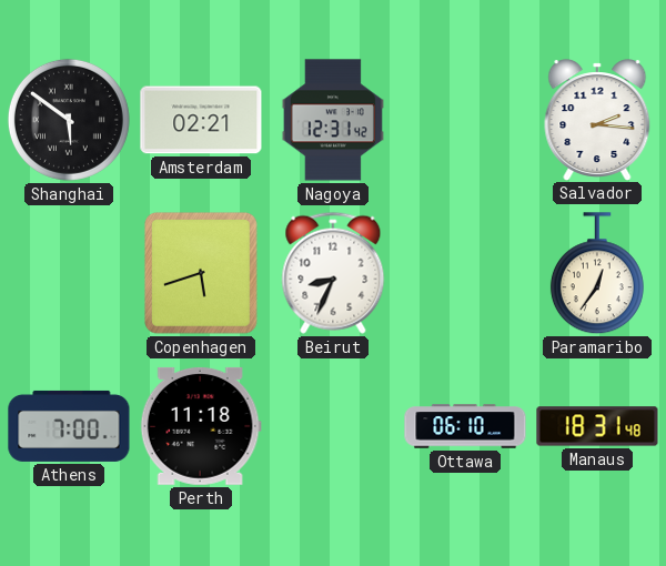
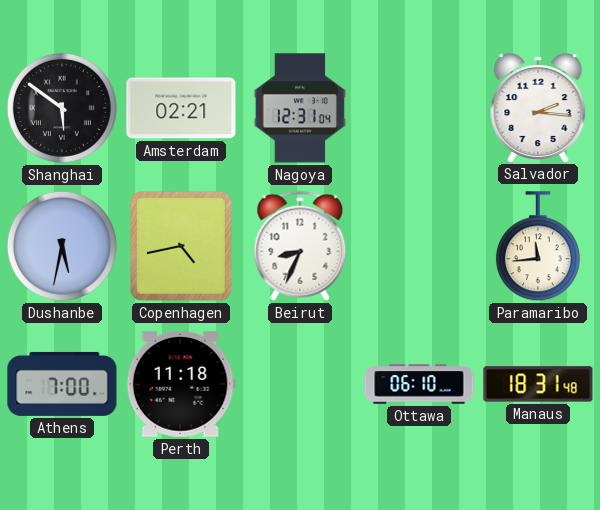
Nagoya: 12:31:42 -> 12:31:04
Dushanbe: none -> 5:32
Copenhagen: 5:42 -> 4:43
Paramaribo: 12:36 -> 11:44
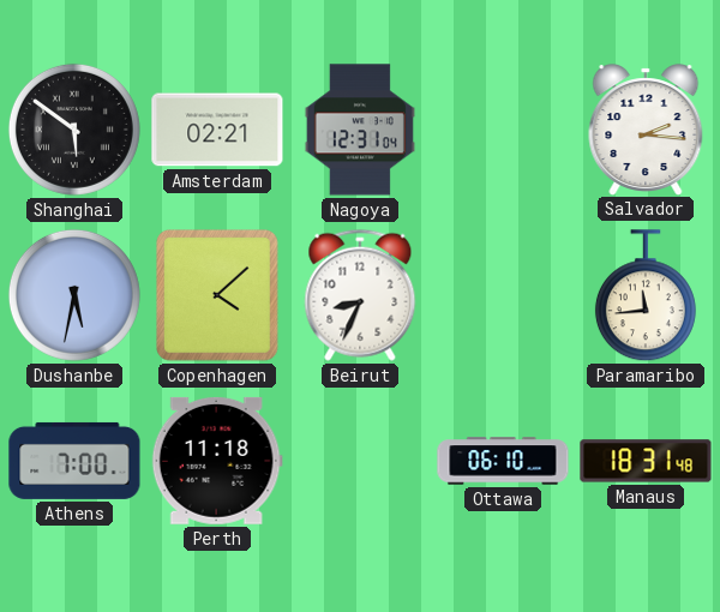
Copenhagen: 4:43 -> 4:08
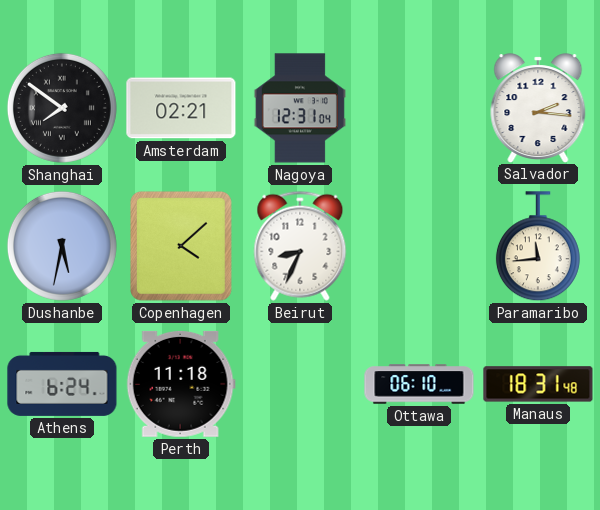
Shanghai: 5:51 -> 7:51
Athens: 7:00 -> 6:24
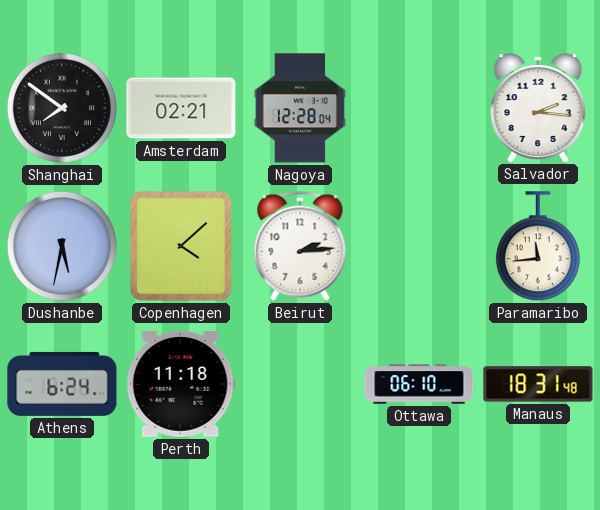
Nagoya: 12:31 -> 12:28
Beirut: 8:34 -> 2:14
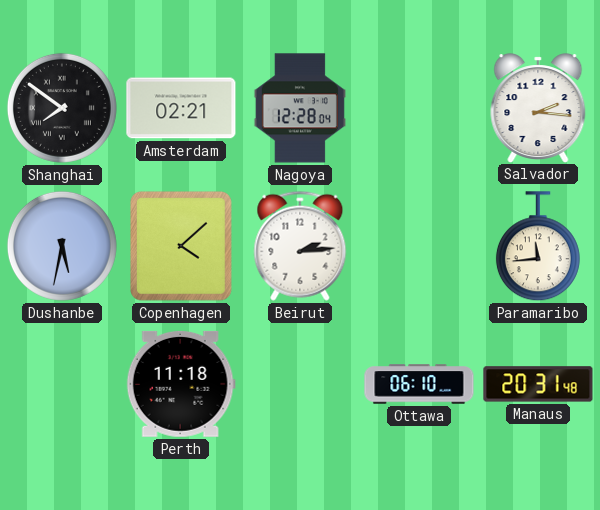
Athens: 6:24 -> none
Manaus: 18:31 -> 20:31
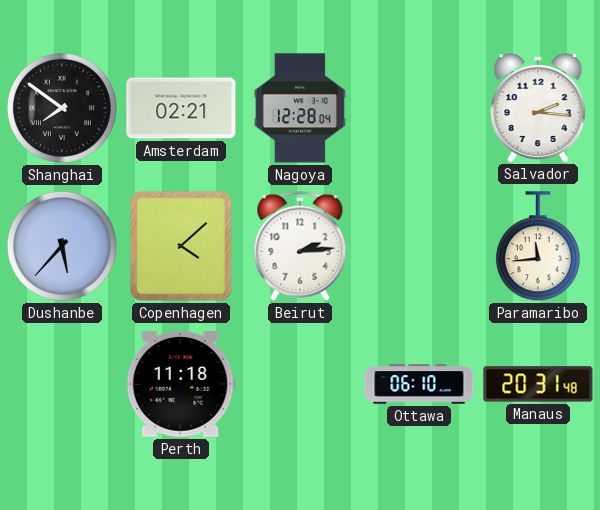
Dushanbe: 5:32 -> 5:37
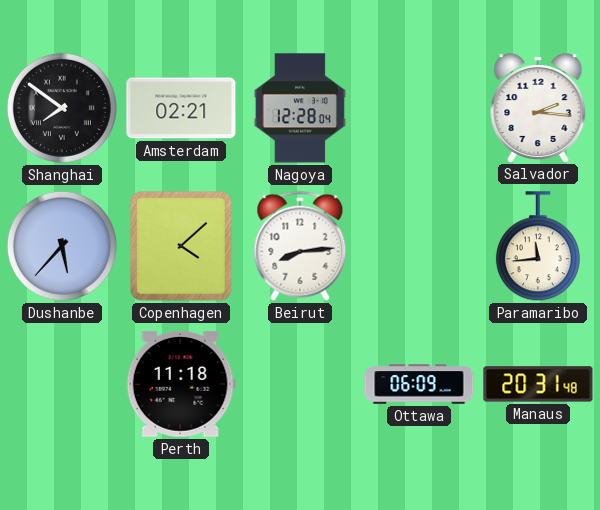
Beirut: 2:14 -> 8:14
Ottawa: 06:10 -> 06:09
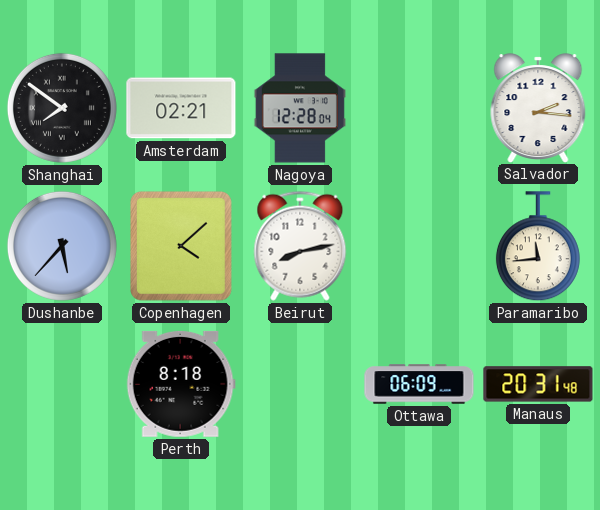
Beirut: 8:14 -> 8:13
Perth: 11:18 -> 8:18
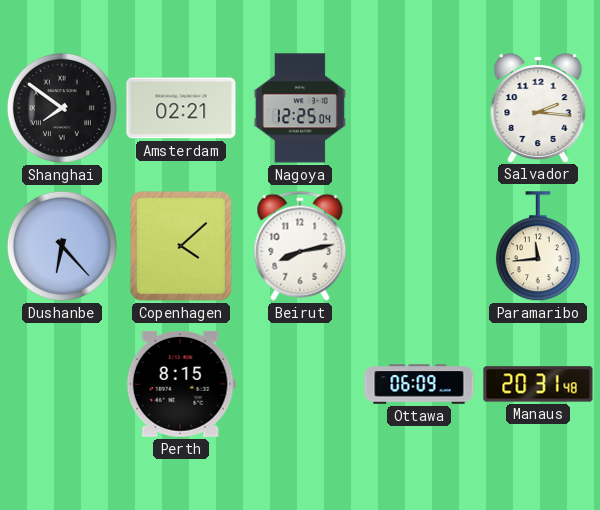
Nagoya: 12:28 -> 12:25
Dushanbe: 5:37 -> 6:23
Perth: 8:18 -> 8:15
